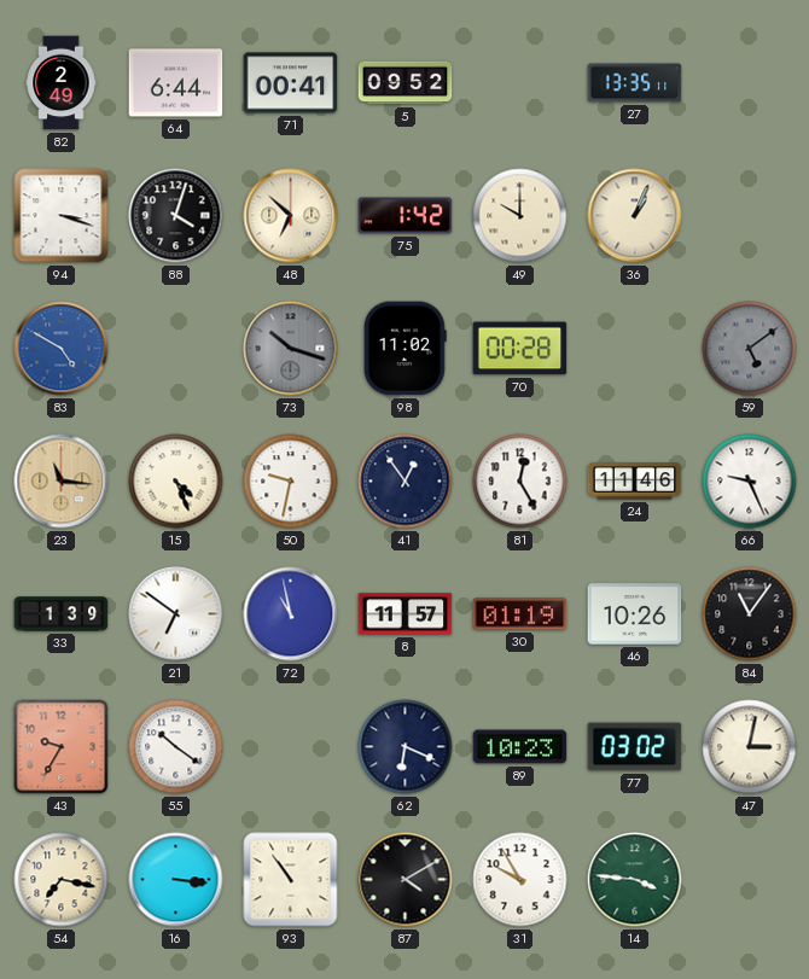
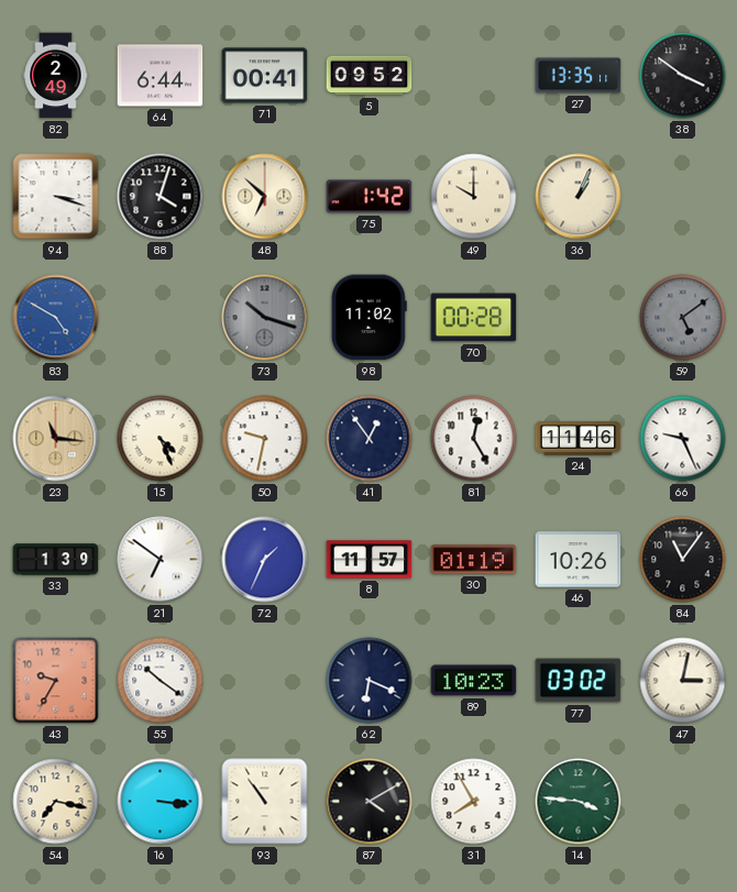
38: none -> 3:51
72: 10:58 -> 1:34
31: 9:55 -> 7:55
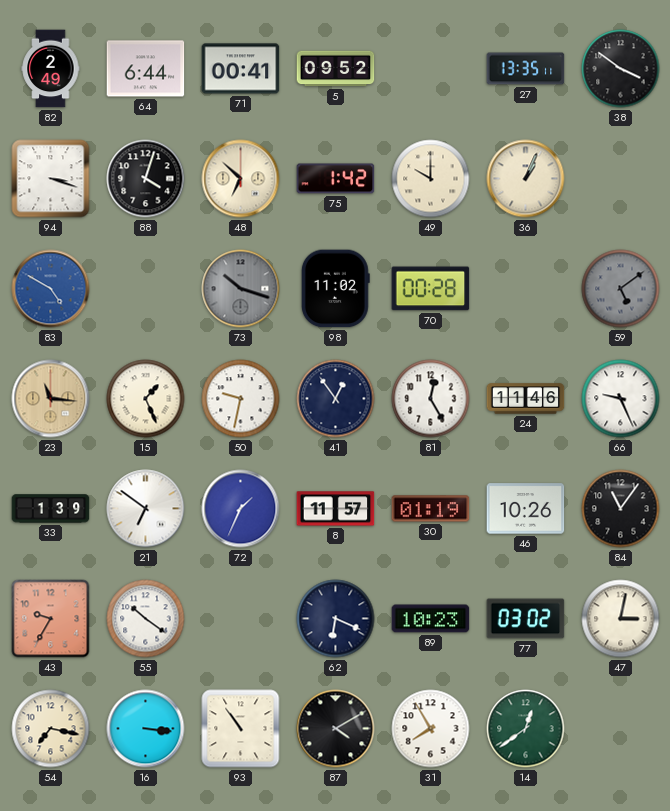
15: 4:26 -> 1:26
14: 3:46 -> 12:39
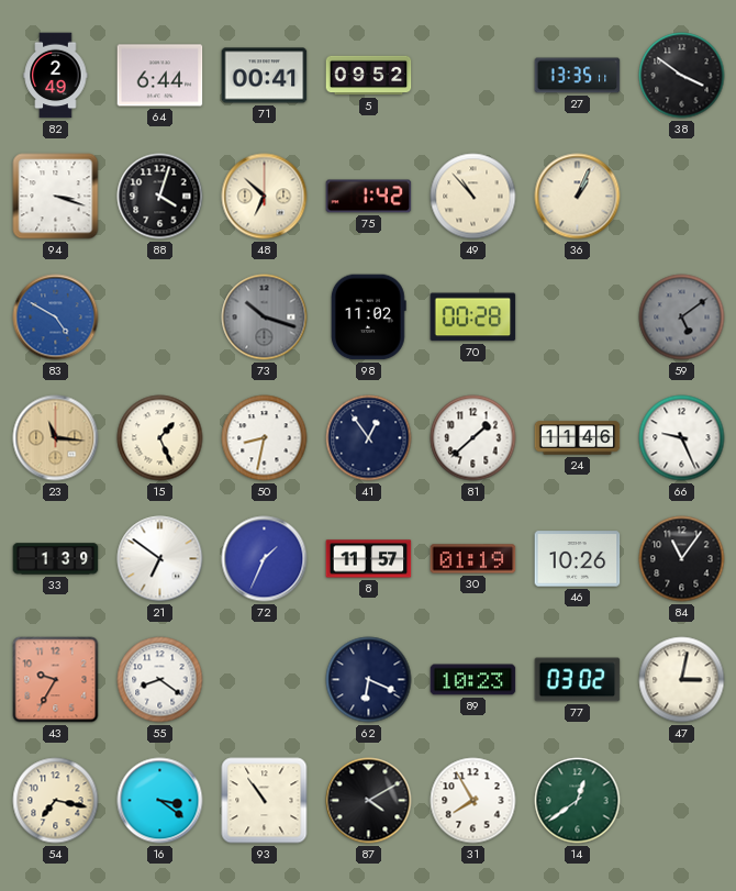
49: 10:00 -> 10:53
50: 9:32 -> 8:32
81: 12:25 -> 1:38
55: 10:21 -> 8:21
16: 3:16 -> 3:21
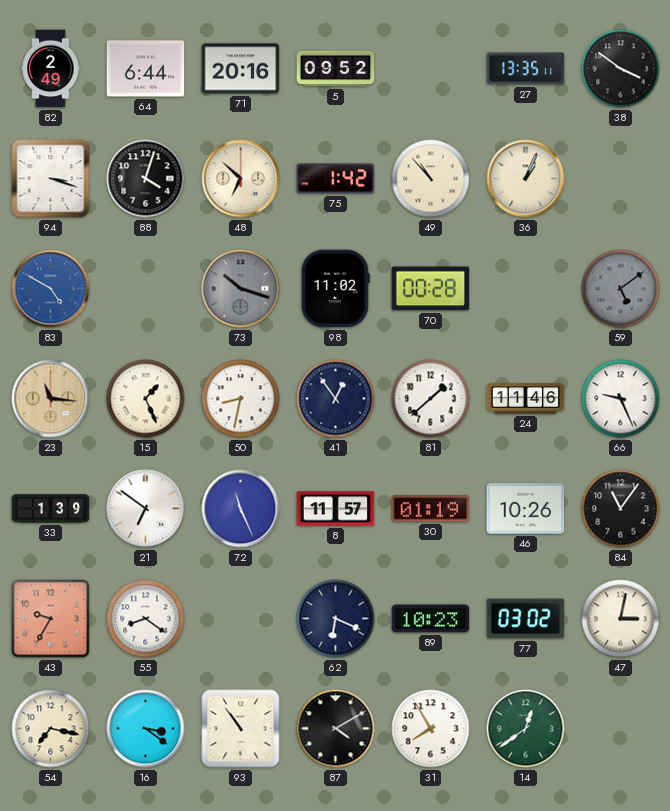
71: 00:41 -> 20:16
72: 1:34 -> 11:26
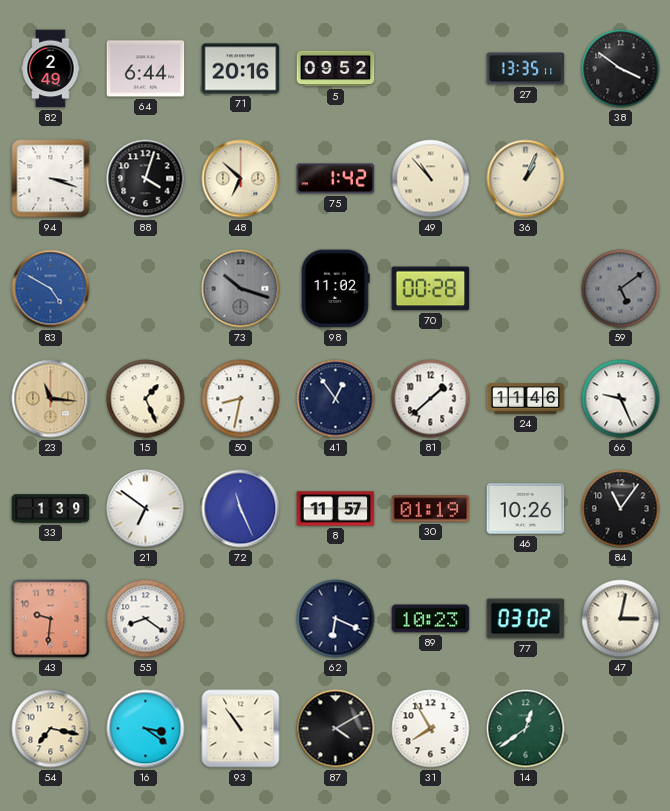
43: 9:35 -> 9:31
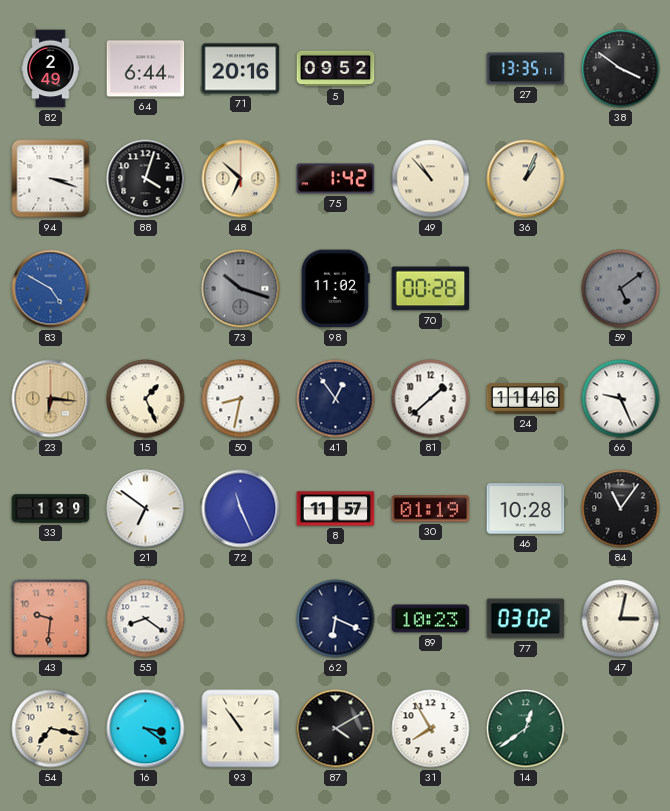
23: 11:16 -> 6:16
46: 10:26 -> 10:28
